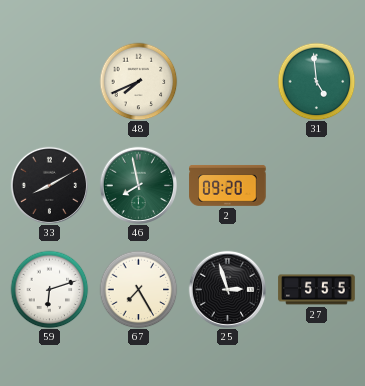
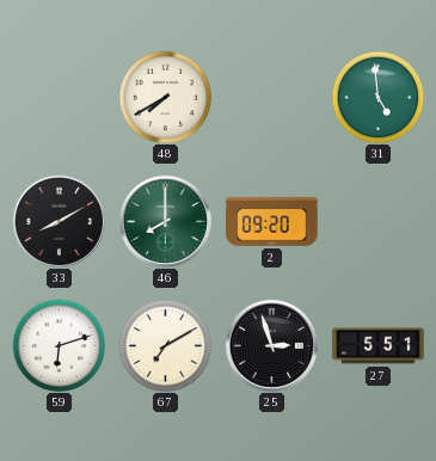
48: 7:41 -> 7:40
46: 7:58 -> 8:00
67: 7:25 -> 7:10
27: 5:55 -> 5:51
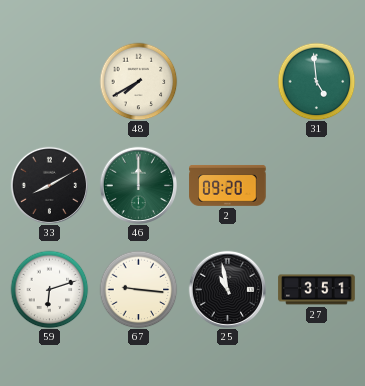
46: 8:00 -> 12:00
67: 7:10 -> 9:16
25: 2:57 -> 10:58
27: 5:51 -> 3:51
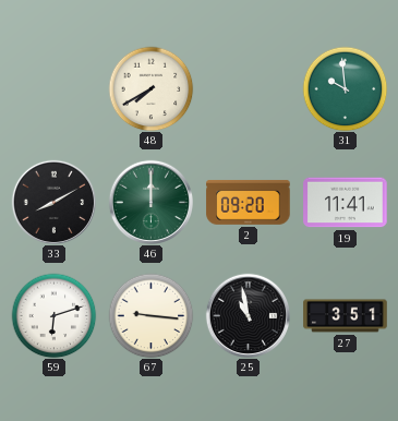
31: 4:59 -> 9:59
19: none -> 11:41
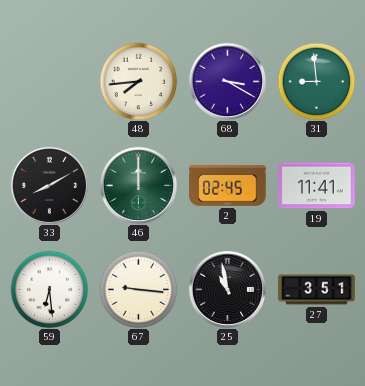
48: 7:40 -> 7:44
68: none -> 3:20
31: 9:59 -> 8:59
2: 09:20 -> 02:45
59: 6:12 -> 6:29
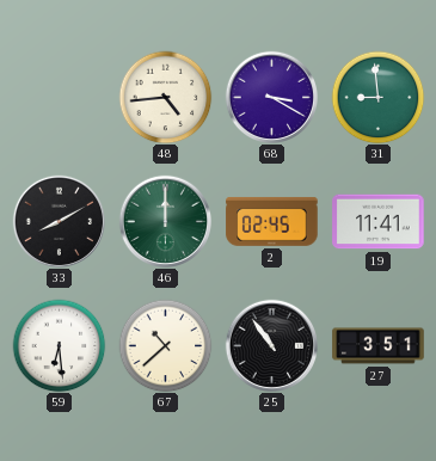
48: 7:44 -> 4:44
67: 9:16 -> 10:38
25: 10:58 -> 10:54
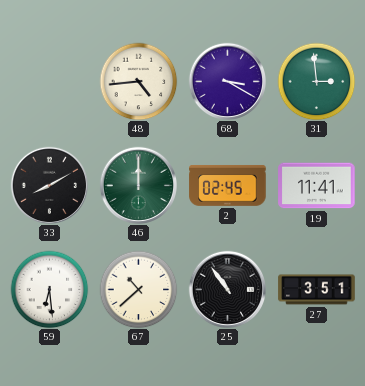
31: 8:59 -> 2:59
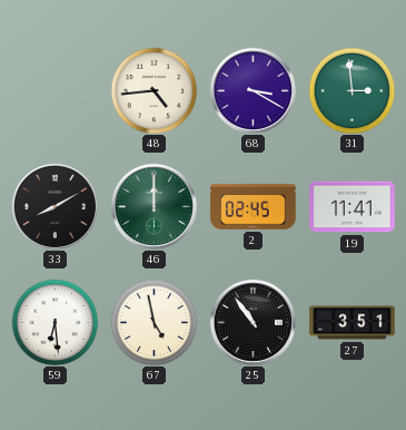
67: 10:38 -> 4:58
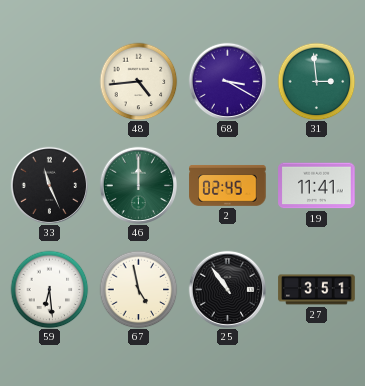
33: 8:10 -> 11:26
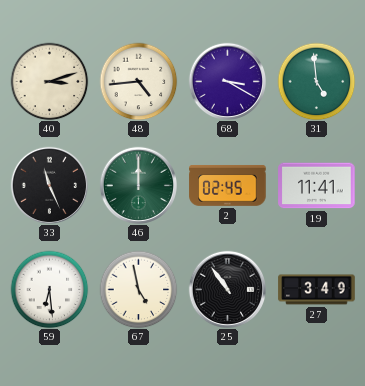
40: none -> 3:12
31: 2:59 -> 4:59
27: 3:51 -> 3:49
